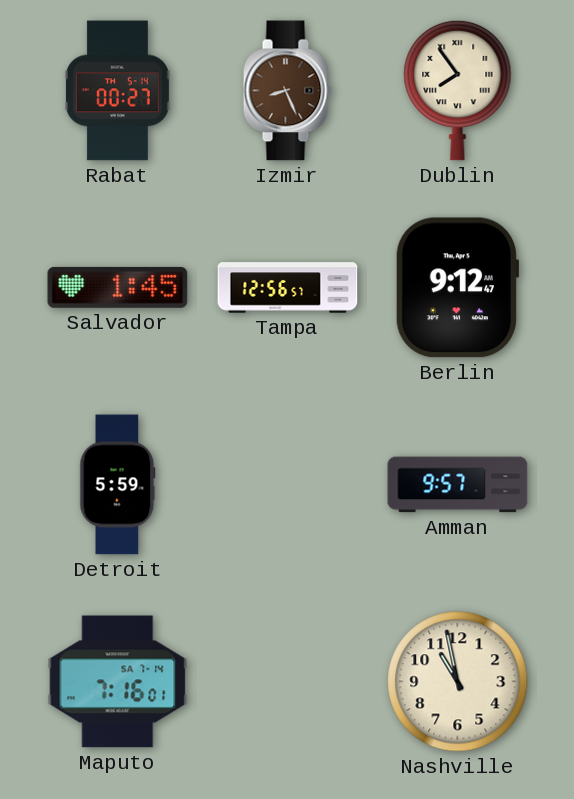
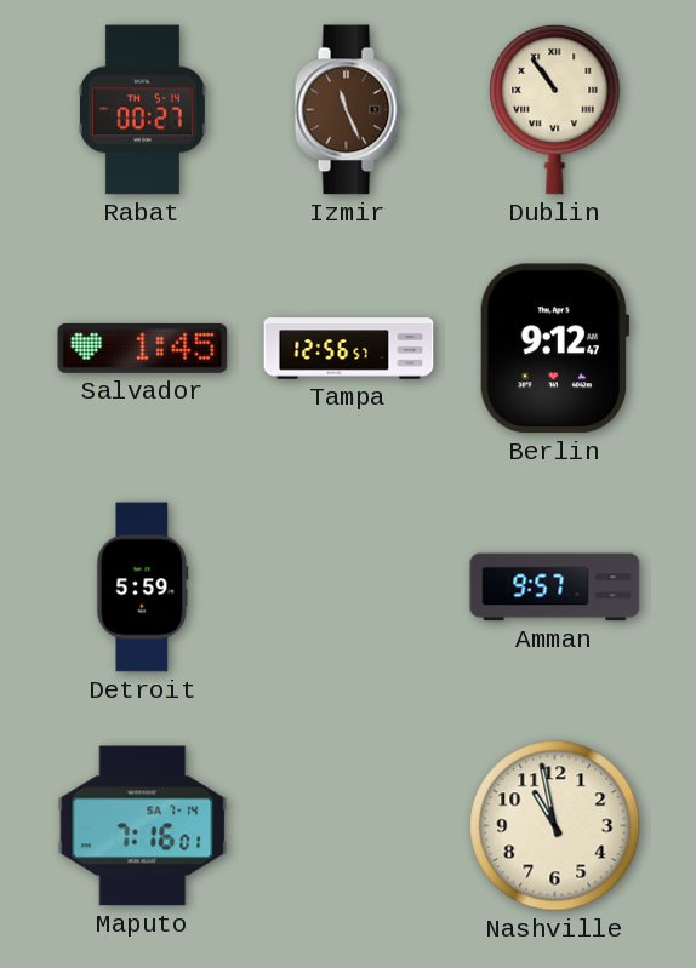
Izmir: 8:26 -> 11:26
Dublin: 7:54 -> 10:54
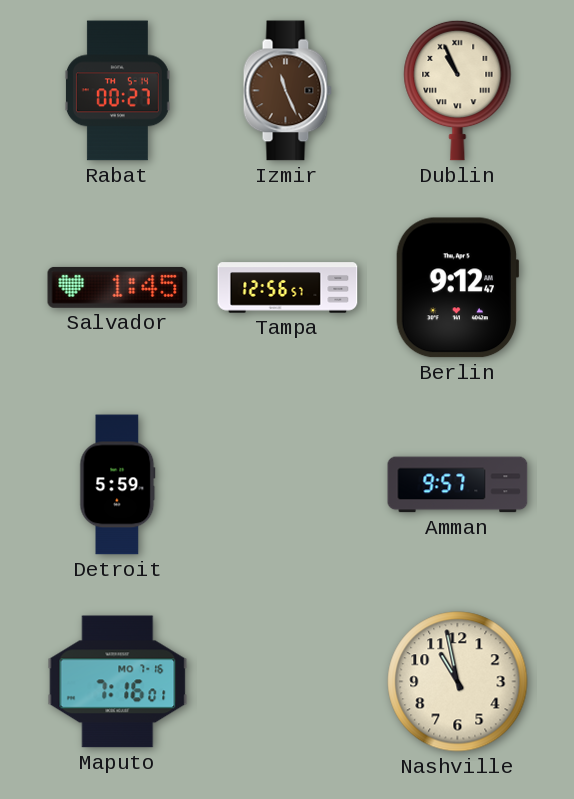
Dublin: 10:54 -> 10:56
Maputo date: SA 7-14 -> MO 7-16
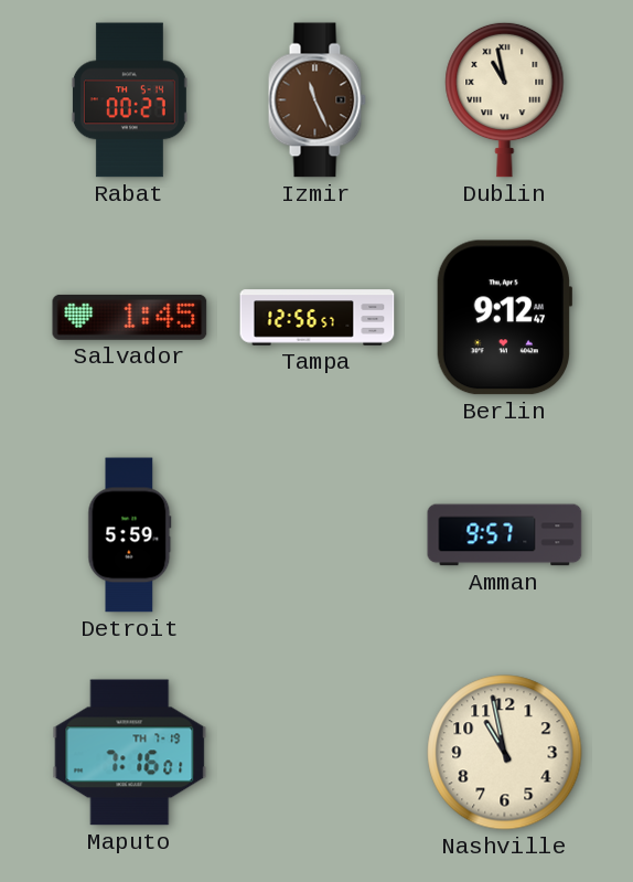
Dublin: 10:56 -> 10:58
Maputo date: MO 7-16 -> TH 7-19
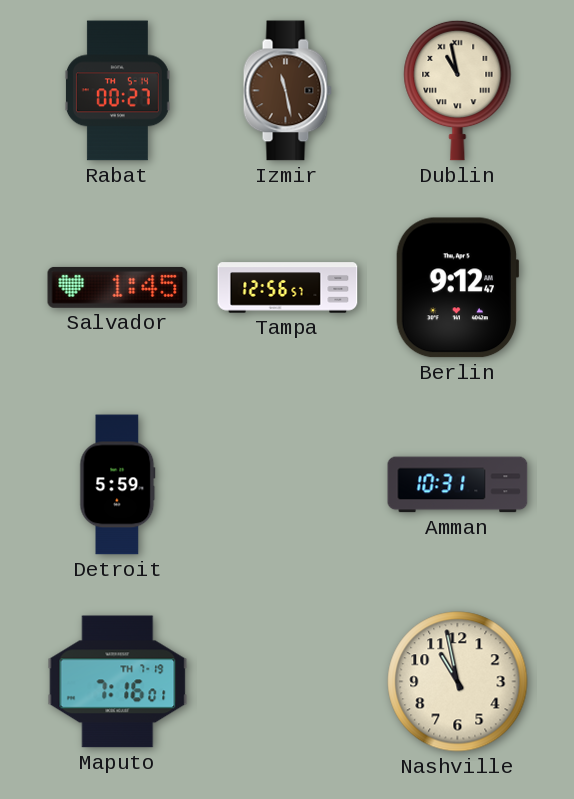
Izmir: 11:26 -> 11:28
Amman: 9:57 -> 10:31
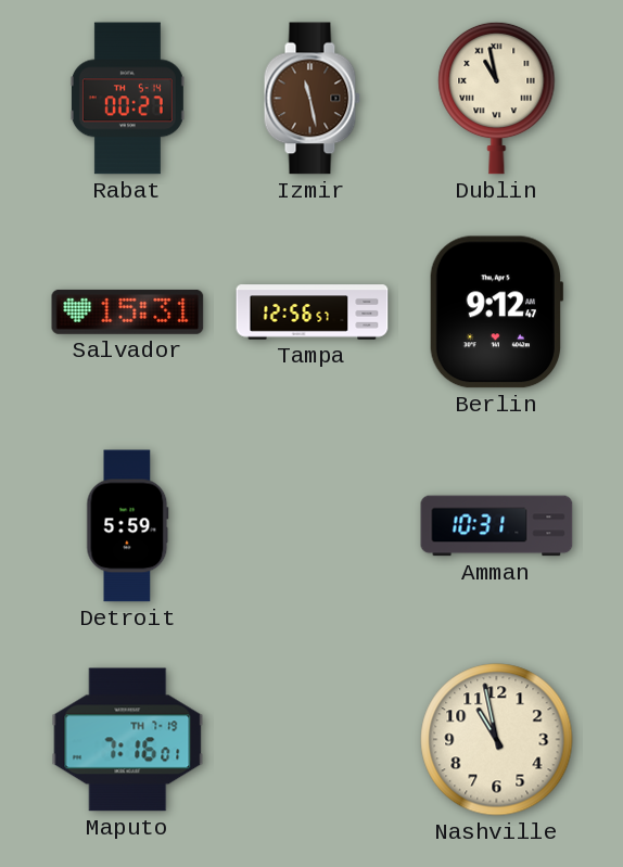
Salvador: 1:45 -> 15:31
